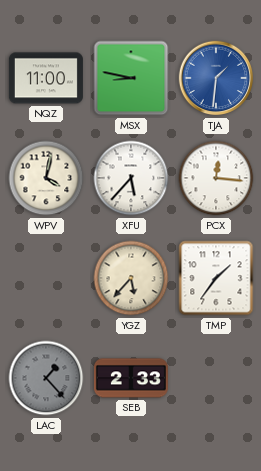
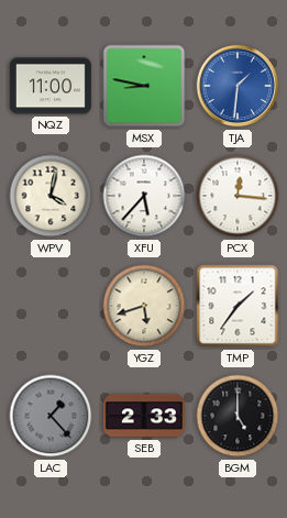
YGZ: 5:37 -> 5:42
BGM: none -> 5:00
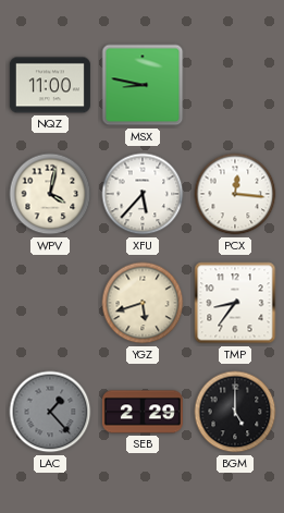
TJA: 1:31 -> none
TMP: 1:36 -> 8:36
SEB: 2:33 -> 2:29
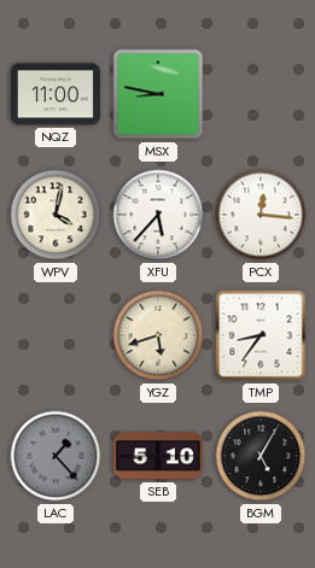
SEB: 2:29 -> 5:10
BGM: 5:00 -> 5:05
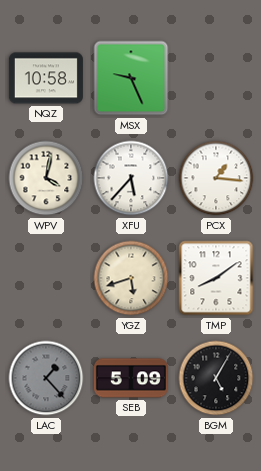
NQZ: 11:00 -> 10:58
MSX: 8:47 -> 9:26
PCX: 12:16 -> 1:16
TMP: 8:36 -> 8:09
SEB: 5:10 -> 5:09
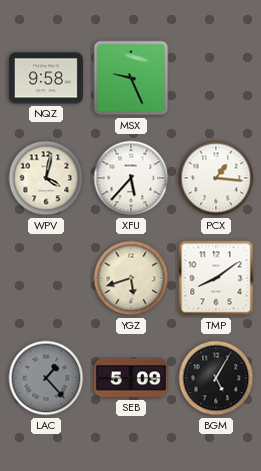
NQZ: 10:58 -> 9:58
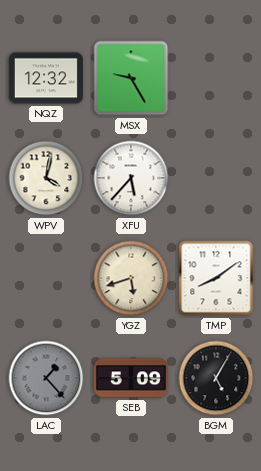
NQZ: 9:58 -> 12:32
MSX: 9:26 -> 9:25
PCX: 1:16 -> none
